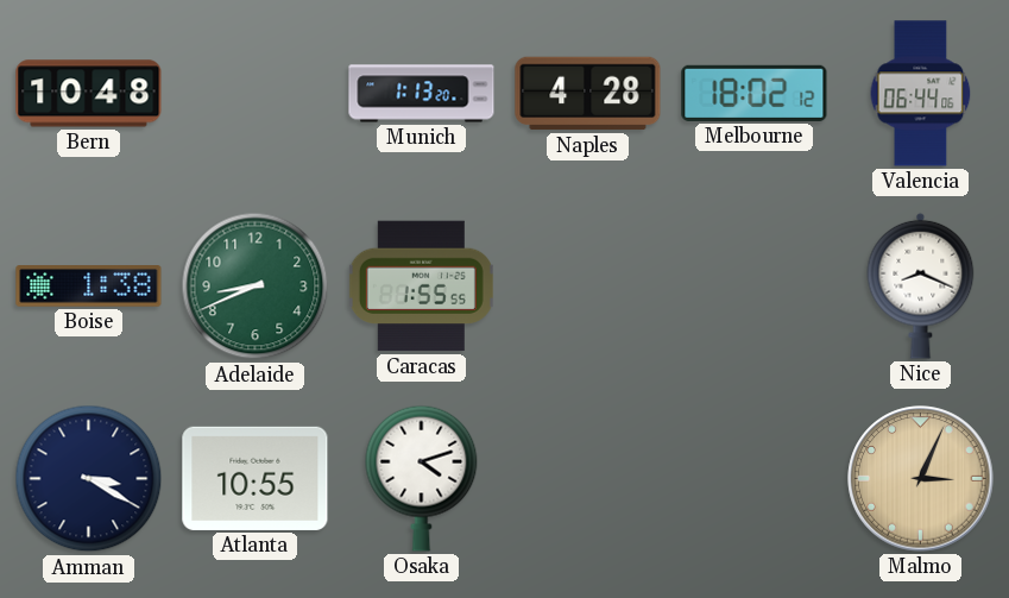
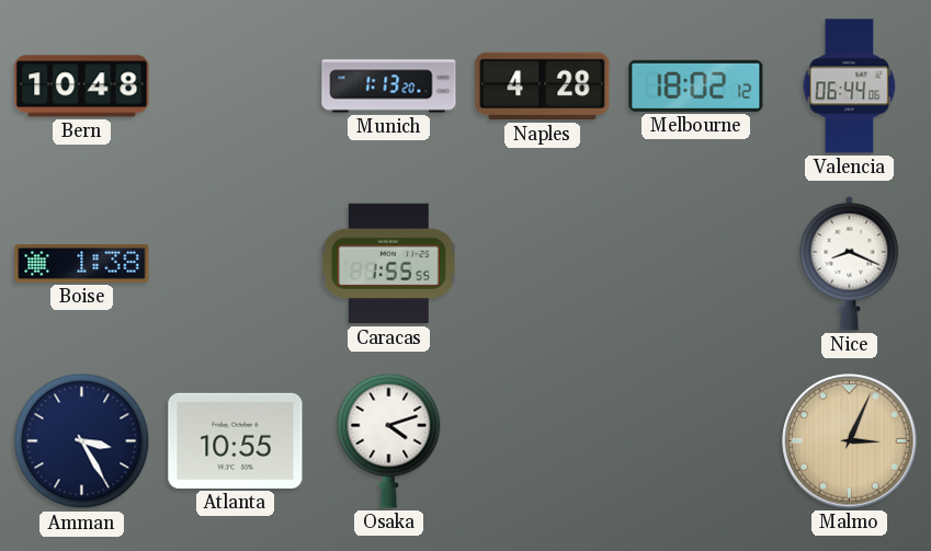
Adelaide: 8:41 -> none
Amman: 3:20 -> 3:25
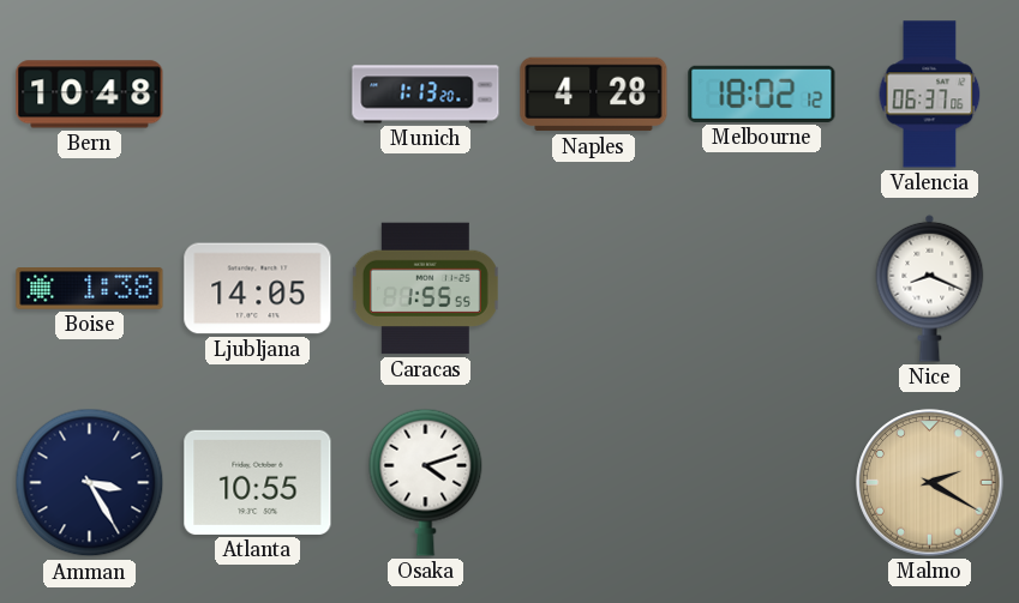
Valencia: 06:44 -> 06:37
Ljubljana: none -> 14:05
Malmo: 3:04 -> 2:20
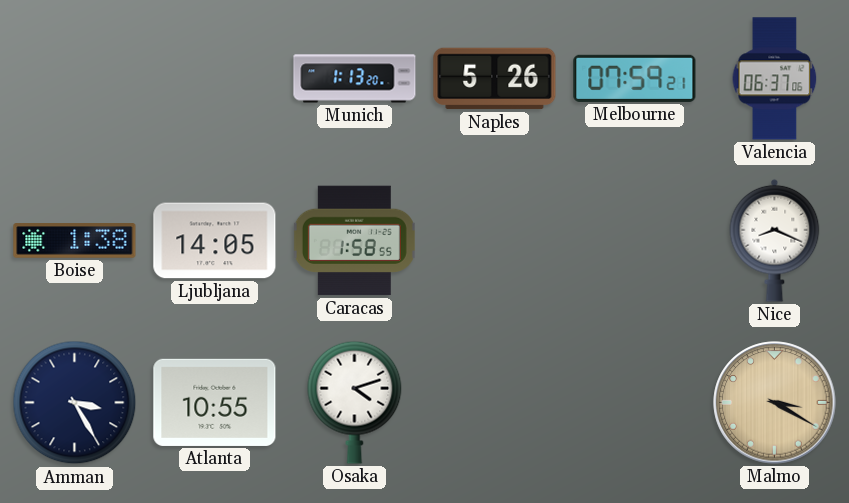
Bern: 10:48 -> none
Naples: 4:28 -> 5:26
Melbourne: 18:02 -> 07:59
Caracas: 1:55 -> 1:58
Malmo: 2:20 -> 3:20
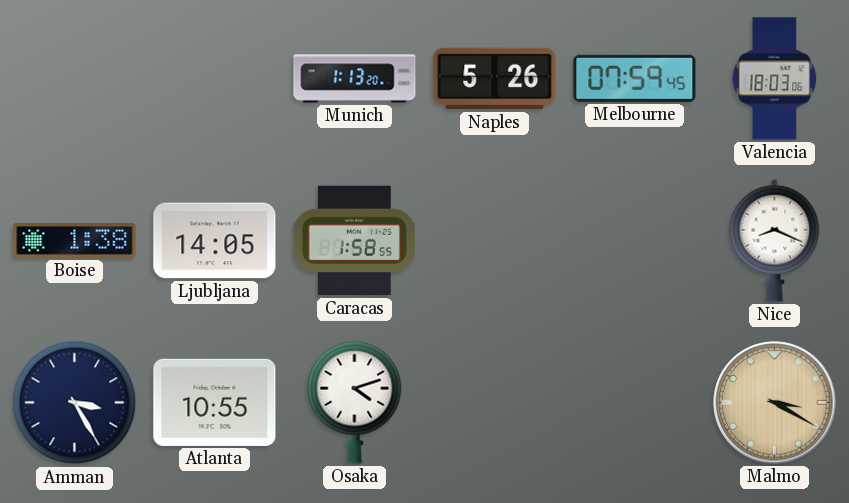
Melbourne: 07:59:21 -> 07:59:45
Valencia: 06:37 -> 18:03
